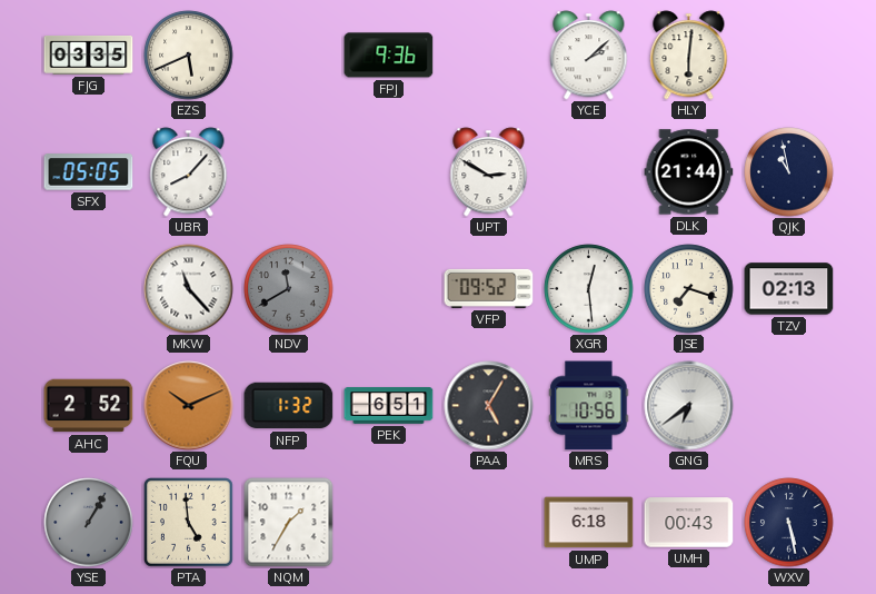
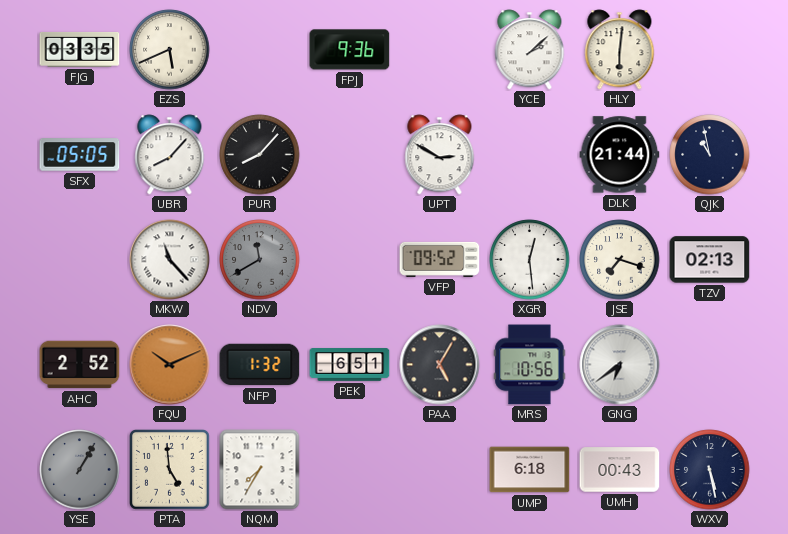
PUR: none -> 8:07
NQM: 1:35 -> 7:35
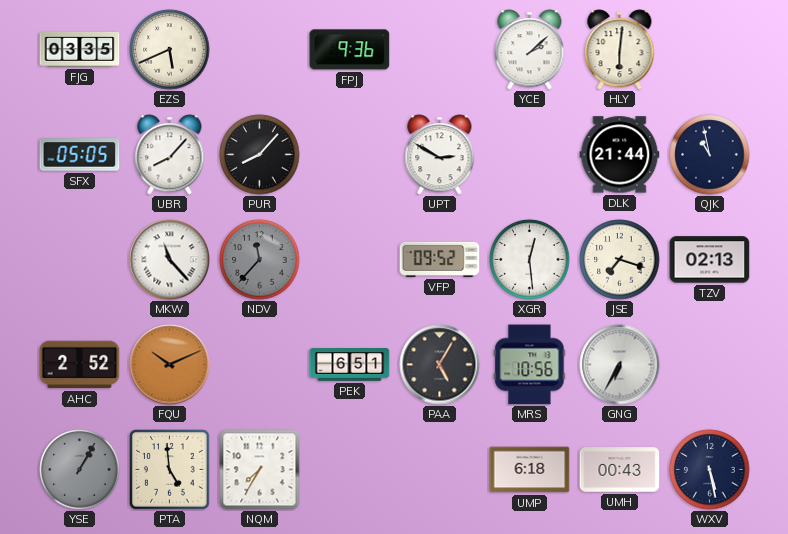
NDV: 11:40 -> 11:37
NFP: 1:32 -> none
GNG: 6:39 -> 6:35
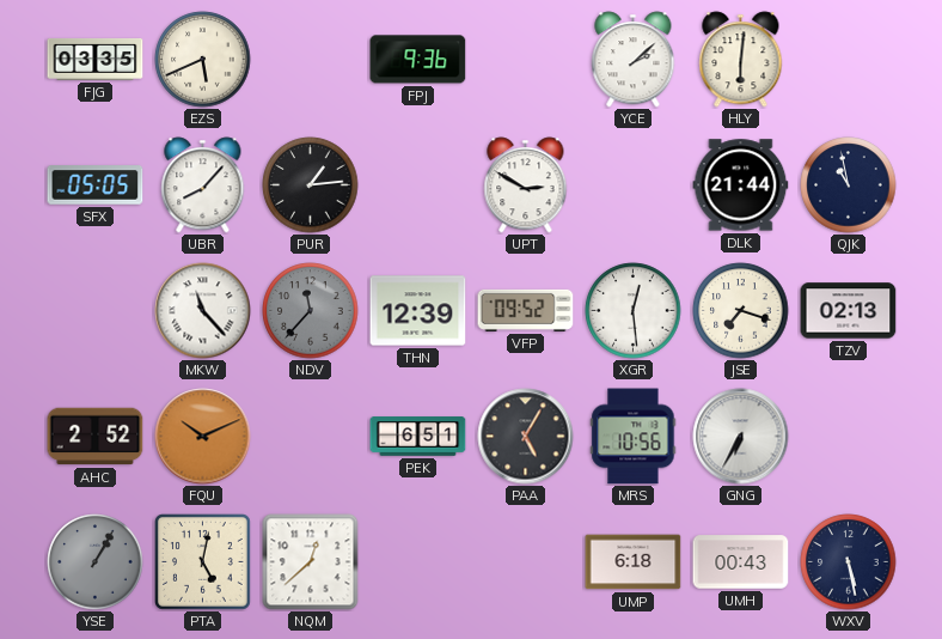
PUR: 8:07 -> 1:14
THN: none -> 12:39
PTA: 4:59 -> 5:02
NQM: 7:35 -> 12:38
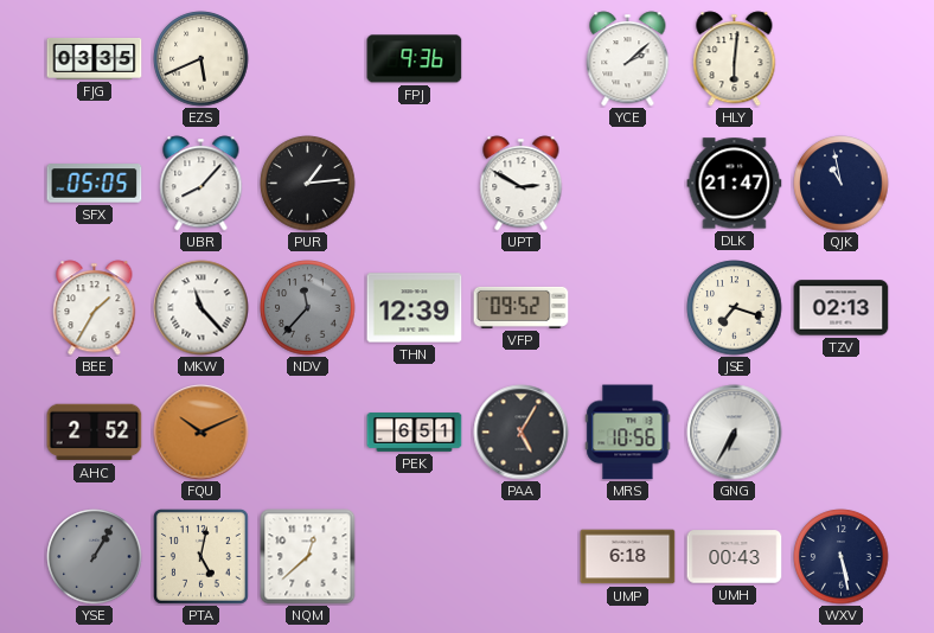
DLK: 21:44 -> 21:47
BEE: none -> 1:35
XGR: 12:29 -> none
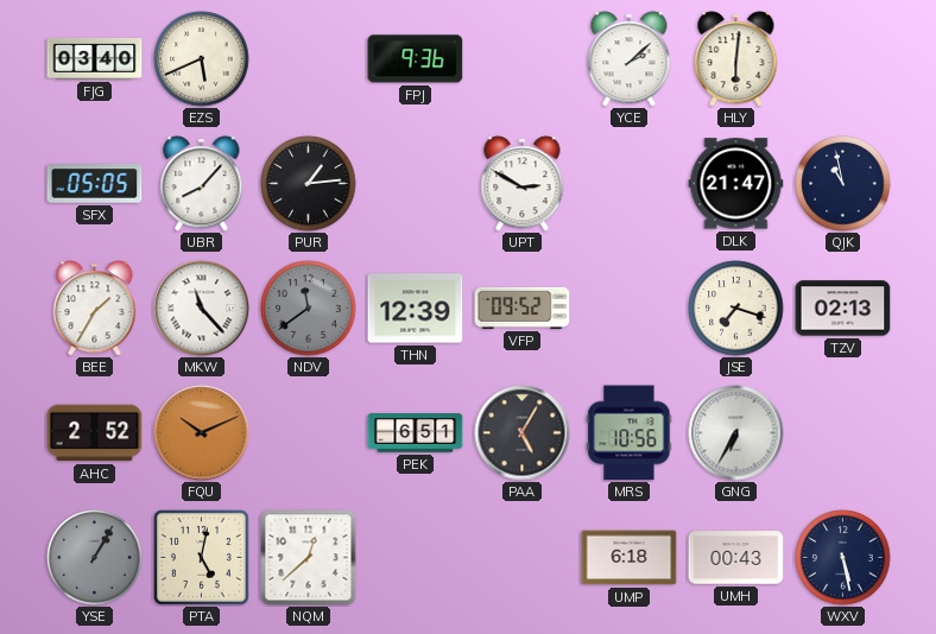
FJG: 03:35 -> 03:40
NDV: 11:37 -> 11:39
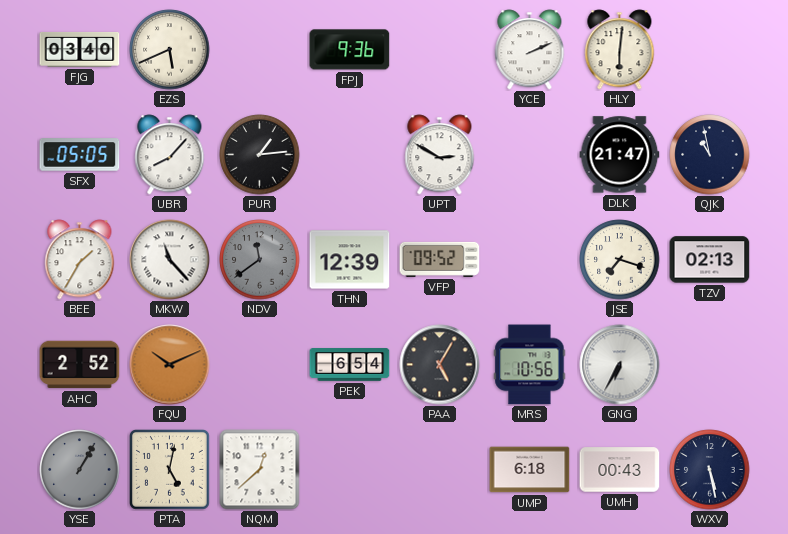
YCE: 2:08 -> 2:11
PEK: 6:51 -> 6:54
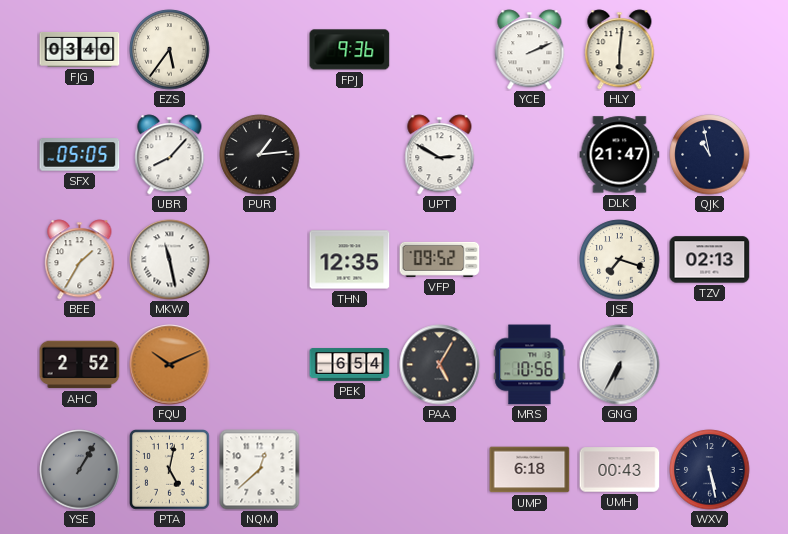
EZS: 5:41 -> 5:36
MKW: 11:23 -> 11:28
NDV: 11:39 -> none
THN: 12:39 -> 12:35
